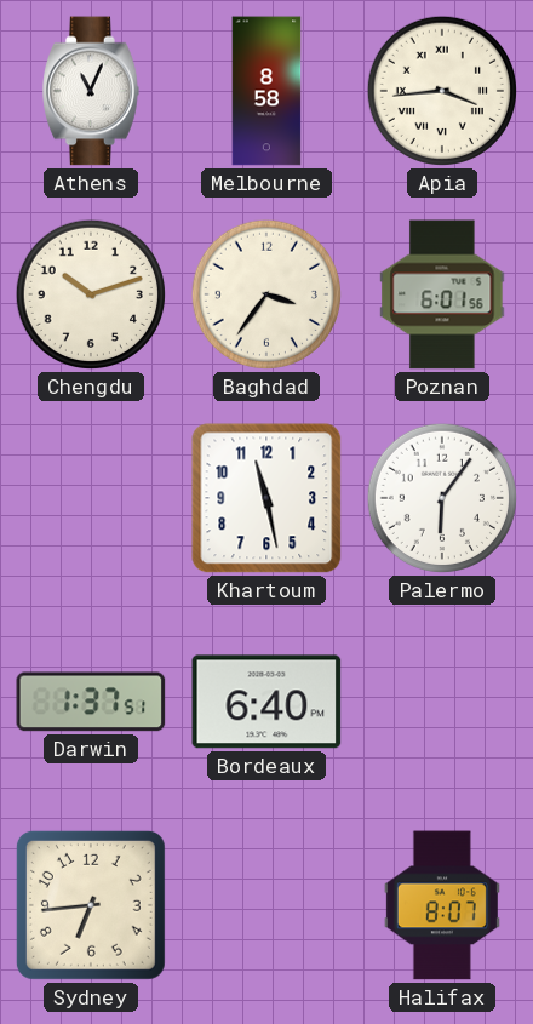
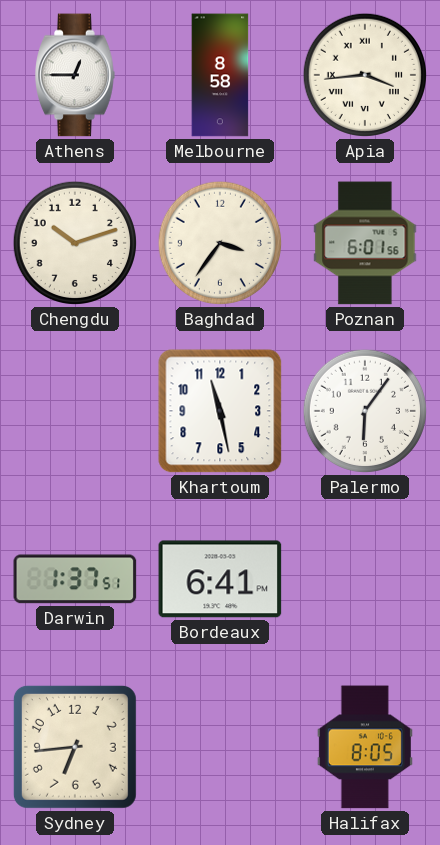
Athens: 11:04 -> 12:45
Bordeaux: 6:40 -> 6:41
Halifax: 8:07 -> 8:05
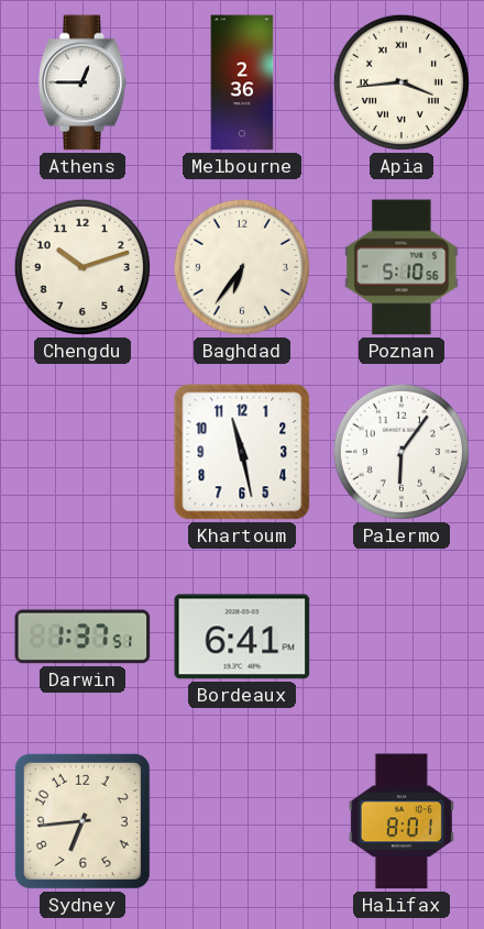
Melbourne: 8:58 -> 2:36
Baghdad: 3:36 -> 6:36
Poznan: 6:01 -> 5:10
Halifax: 8:05 -> 8:01
